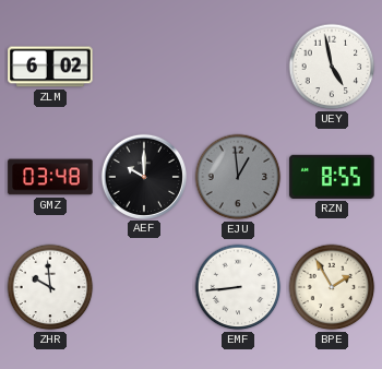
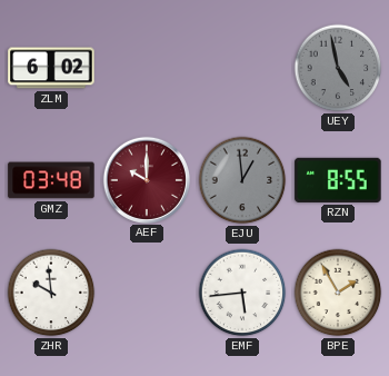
UEY dial: white -> grey
AEF dial: black -> burgundy
EMF: 8:44 -> 5:44
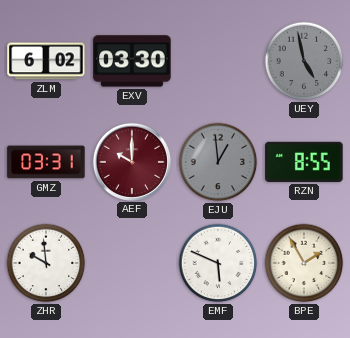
EXV: none -> 03:30
GMZ: 03:48 -> 03:31
EMF: 5:44 -> 5:49
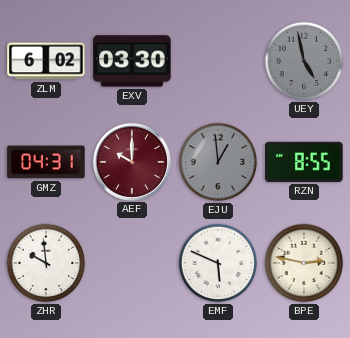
GMZ: 03:31 -> 04:31
BPE: 1:55 -> 2:47
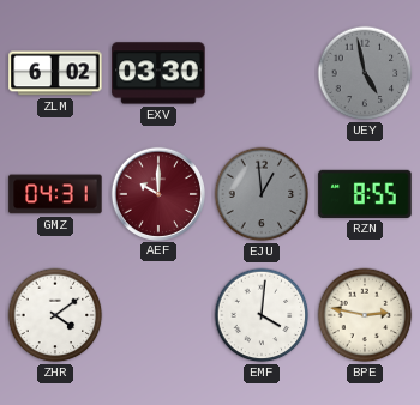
ZHR: 9:59 -> 4:09
EMF: 5:49 -> 4:01
